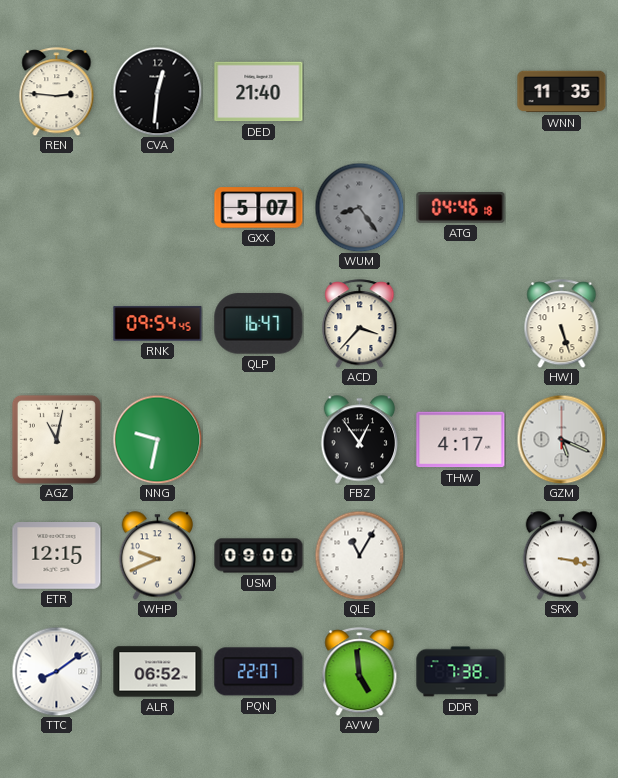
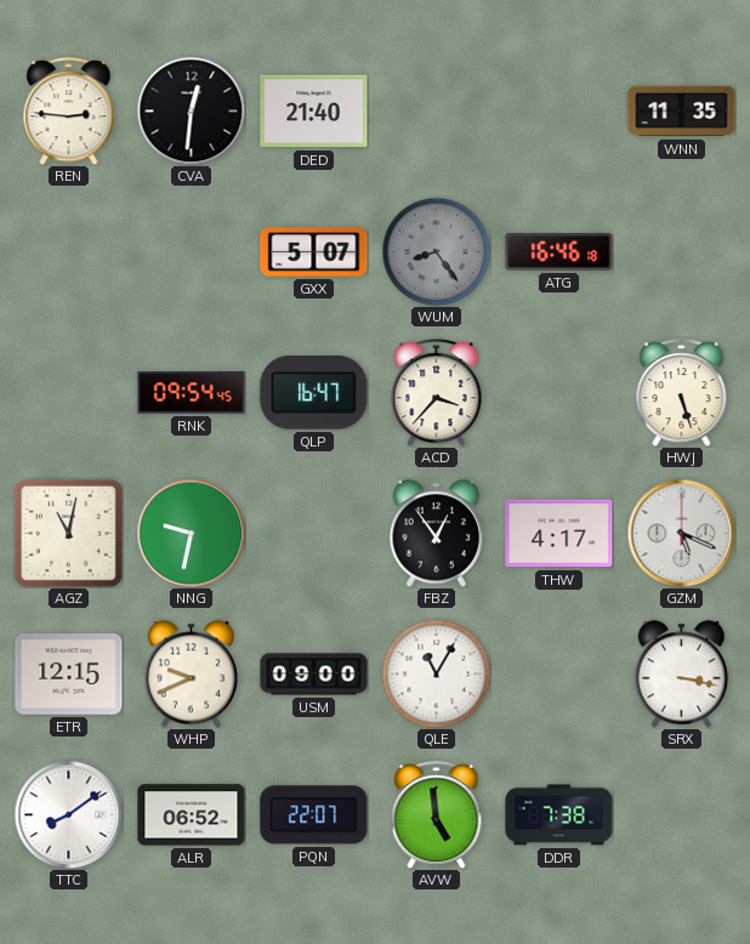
ATG: 04:46 -> 16:46
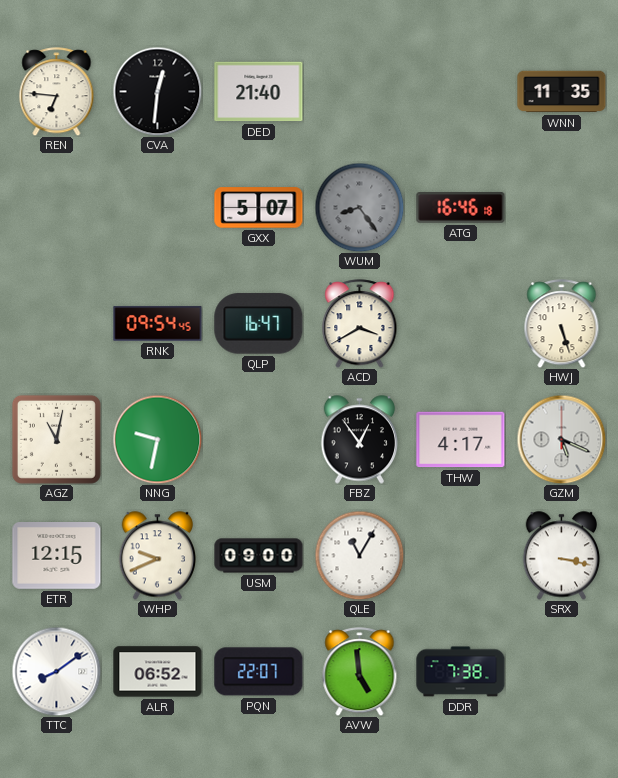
REN: 2:46 -> 6:46
ACD: 3:37 -> 3:40
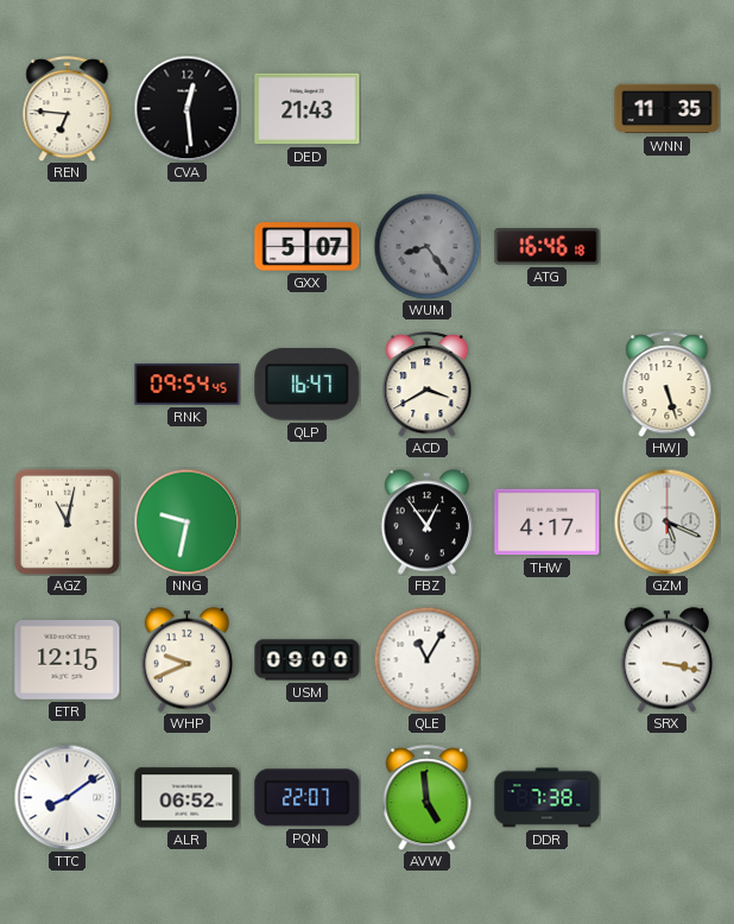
CVA: 12:31 -> 12:29
DED: 21:40 -> 21:43
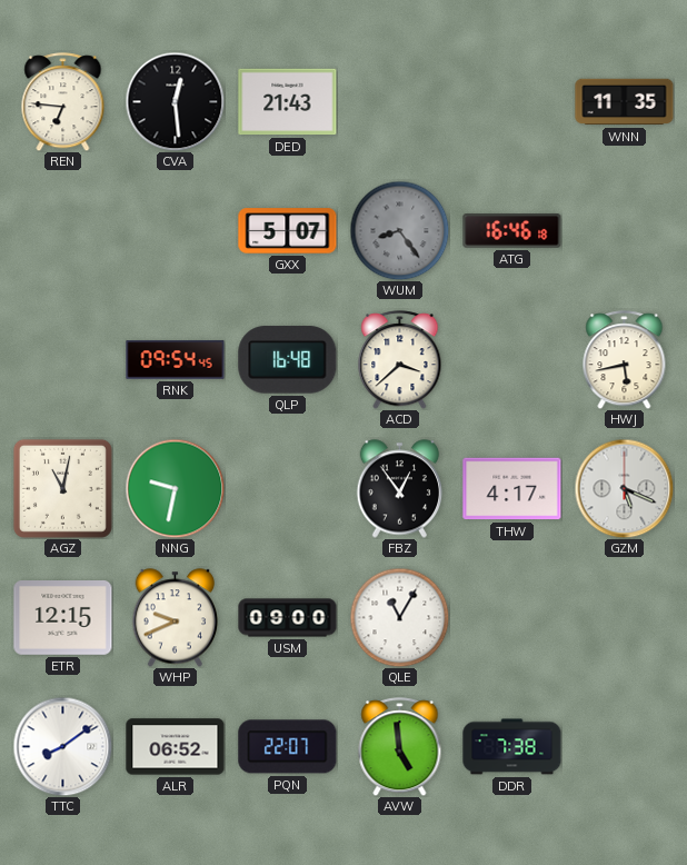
QLP: 16:47 -> 16:48
ACD: 3:40 -> 3:38
HWJ: 5:27 -> 5:43
SRX: 3:17 -> none
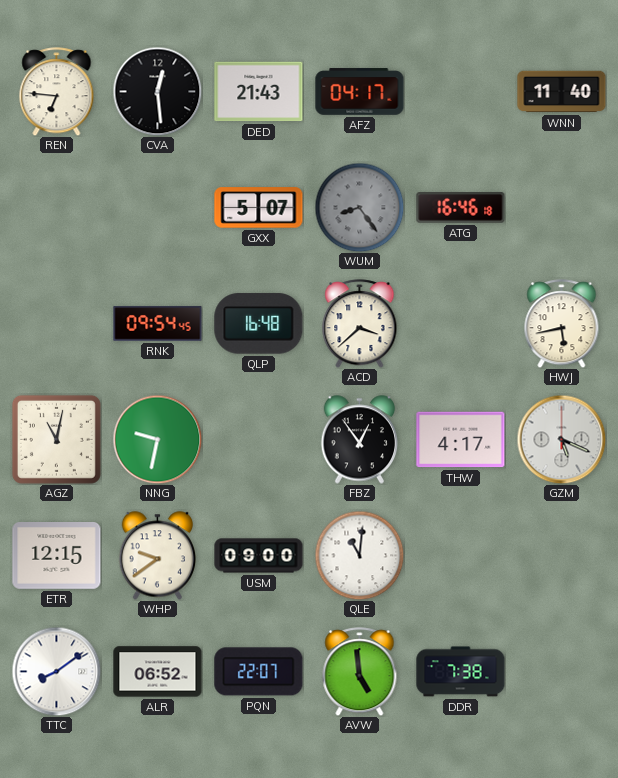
AFZ: none -> 04:17
WNN: 11:35 -> 11:40
WHP: 9:41 -> 9:39
QLE: 11:05 -> 11:01
